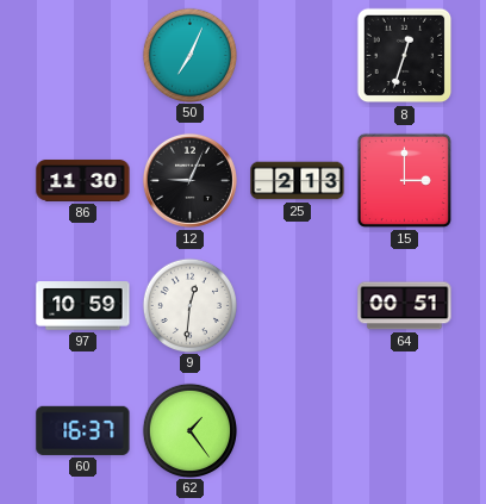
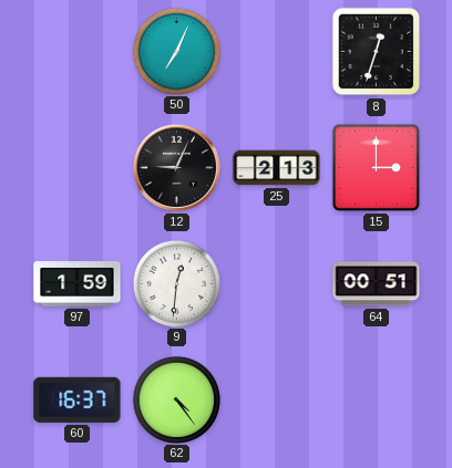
86: 11:30 -> none
97: 10:59 -> 1:59
62: 1:24 -> 4:24
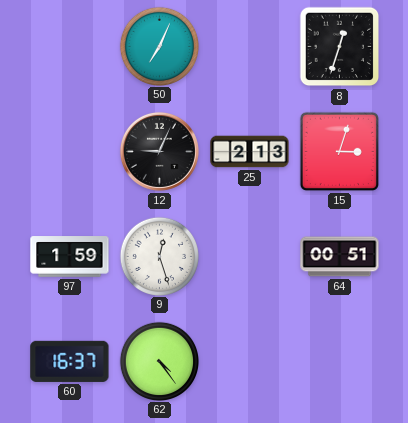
15: 3:00 -> 3:03
9: 12:31 -> 12:27
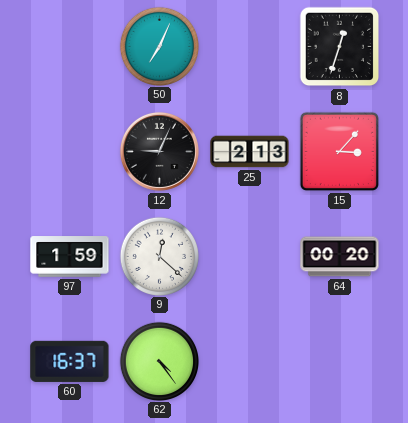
15: 3:03 -> 3:07
9: 12:27 -> 12:22
64: 00:51 -> 00:20
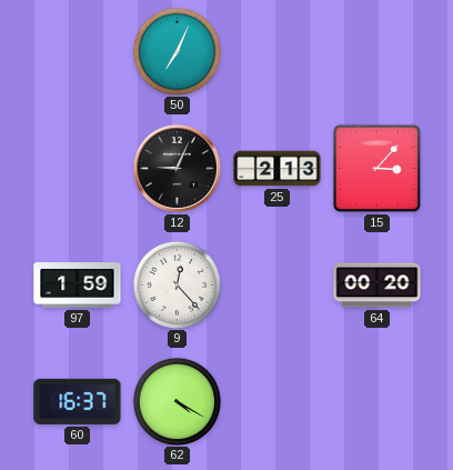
8: 12:33 -> none
9: 12:22 -> 12:23
62: 4:24 -> 4:20
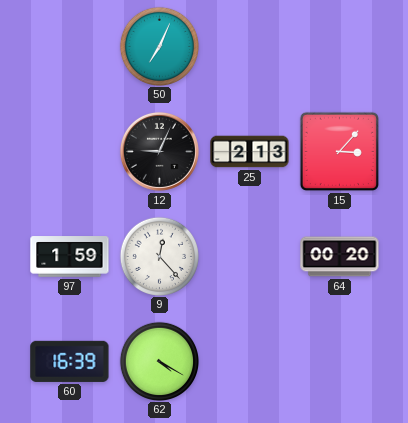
60: 16:37 -> 16:39
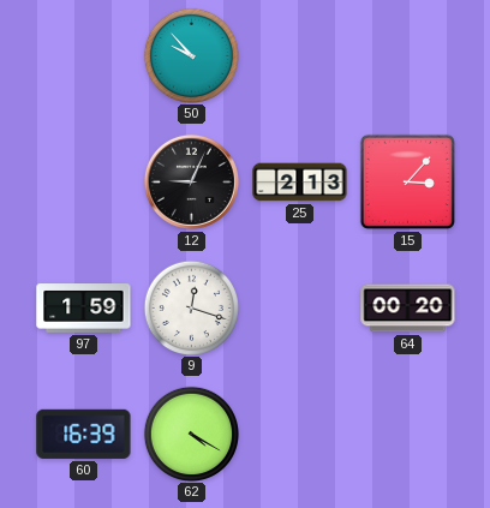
50: 7:04 -> 9:53
9: 12:23 -> 12:18
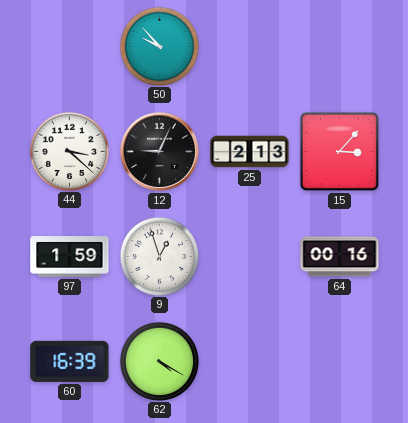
44: none -> 3:22
9: 12:18 -> 12:57
64: 00:20 -> 00:16
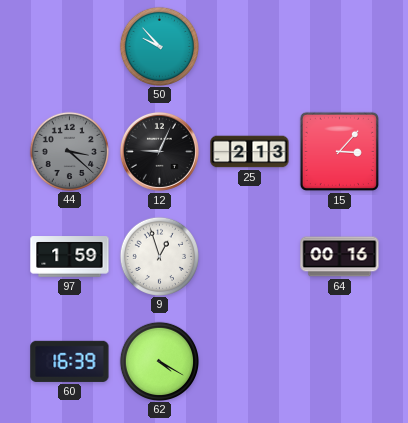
44 dial: white -> grey
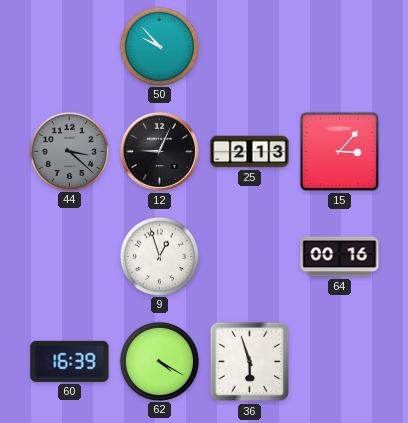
97: 1:59 -> none
36: none -> 5:57
